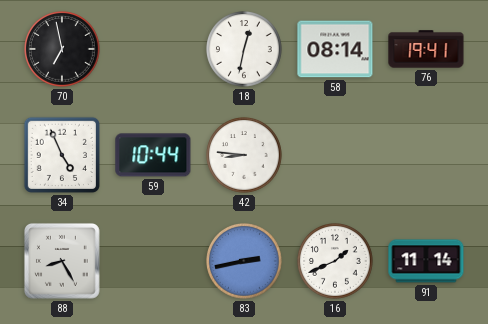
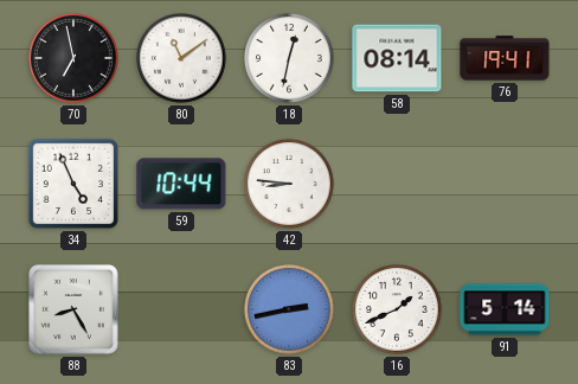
80: none -> 11:09
91: 11:14 -> 5:14
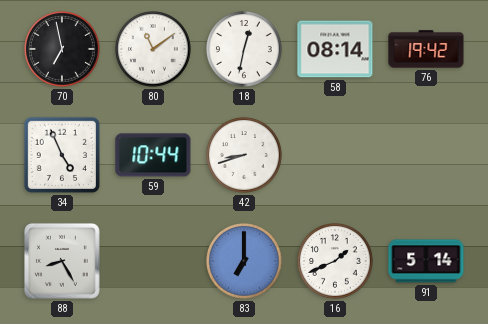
76: 19:41 -> 19:42
42: 8:46 -> 8:42
83: 2:43 -> 7:00
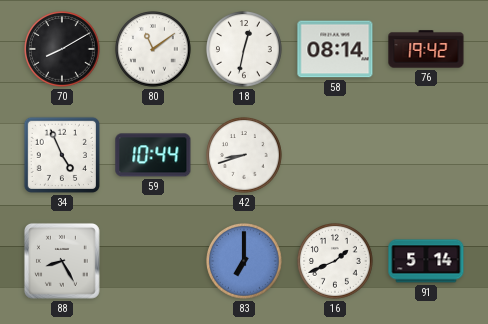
70: 6:58 -> 8:10
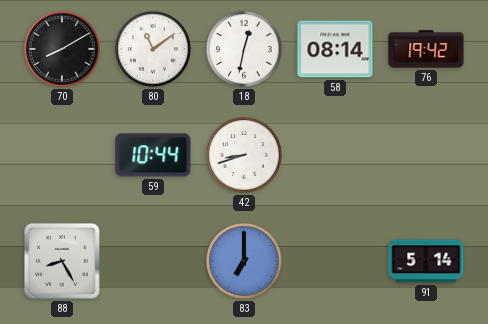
34: 4:56 -> none
16: 1:41 -> none
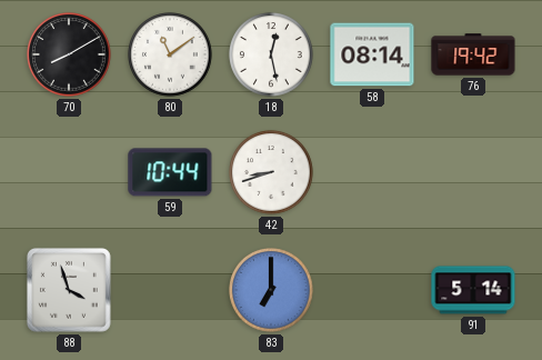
18: 12:32 -> 12:28
88: 8:25 -> 3:57
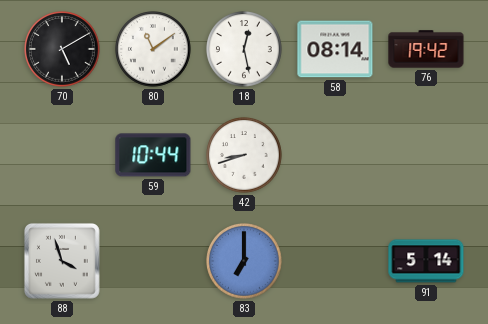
70: 8:10 -> 5:10
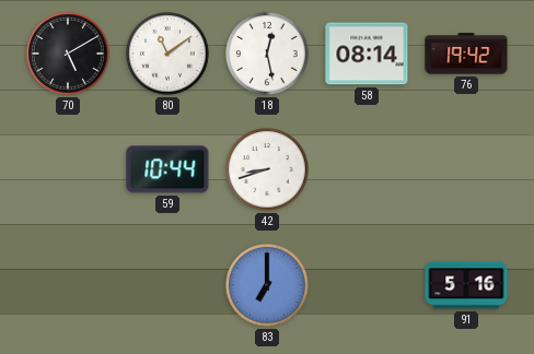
88: 3:57 -> none
91: 5:14 -> 5:16
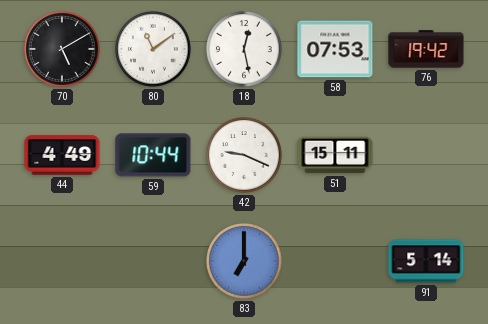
58: 08:14 -> 07:53
44: none -> 4:49
42: 8:42 -> 9:19
51: none -> 15:11
91: 5:16 -> 5:14
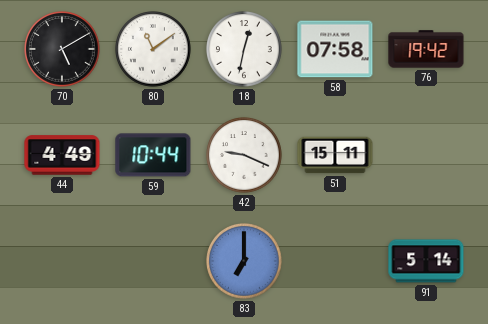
18: 12:28 -> 12:32
58: 07:53 -> 07:58
